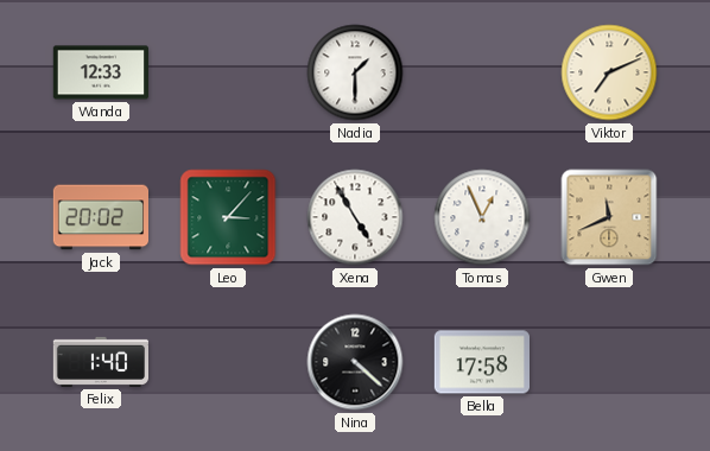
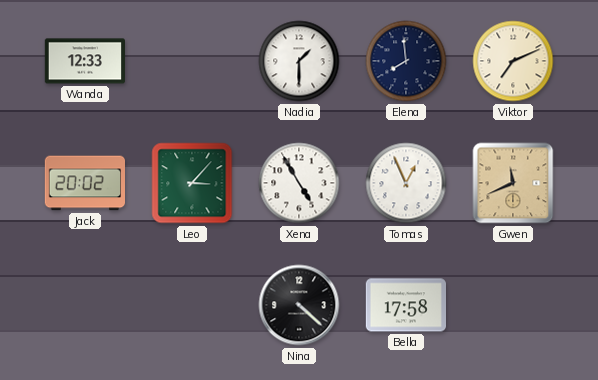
Elena: none -> 7:59
Felix: 1:40 -> none
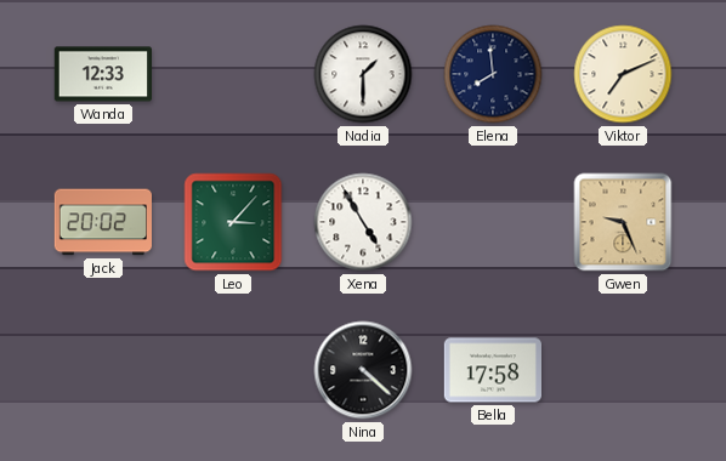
Tomas: 12:56 -> none
Gwen: 11:41 -> 9:26
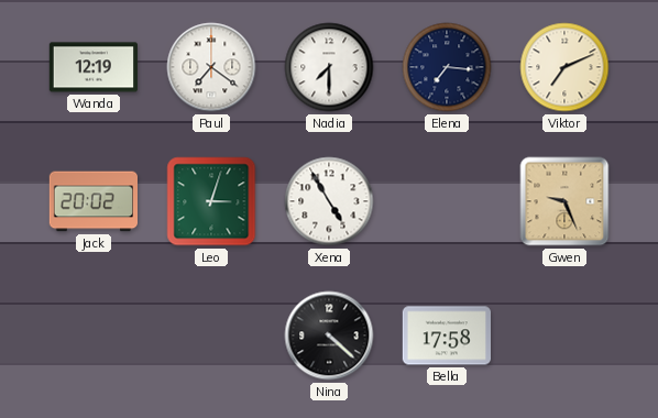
Wanda: 12:33 -> 12:19
Paul: none -> 7:21
Nadia: 1:30 -> 7:30
Elena: 7:59 -> 7:16
Leo: 3:07 -> 3:03
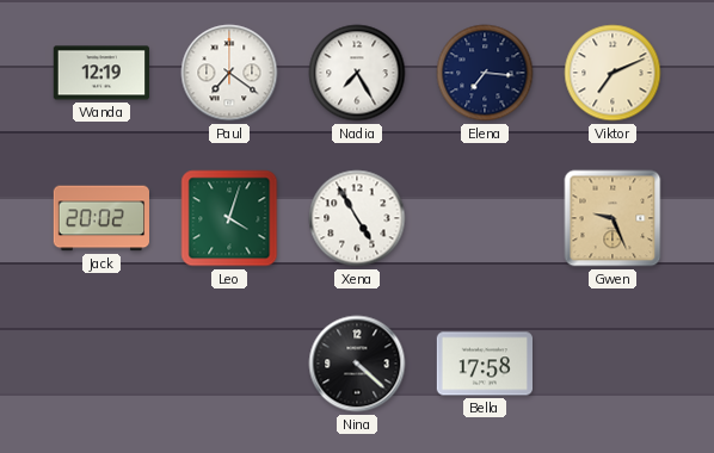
Nadia: 7:30 -> 7:25
Leo: 3:03 -> 4:03
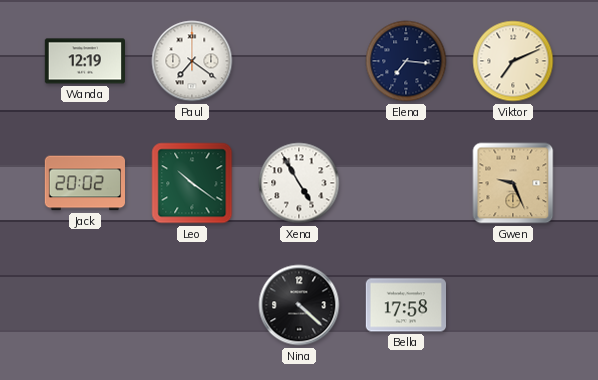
Nadia: 7:25 -> none
Leo: 4:03 -> 10:21
